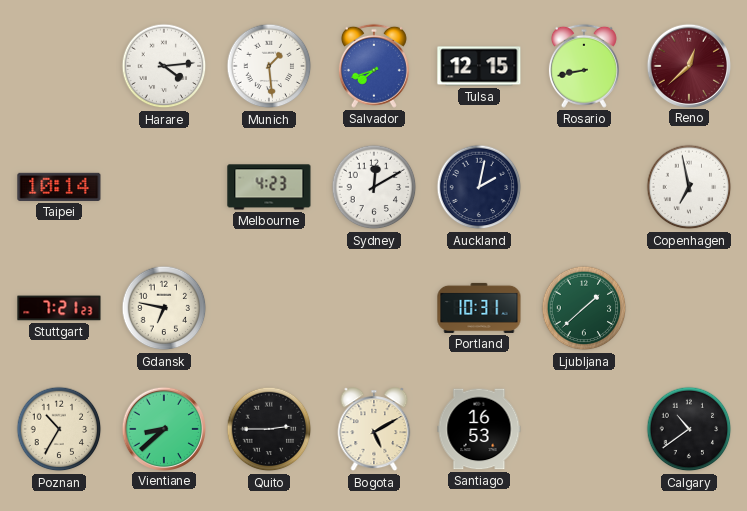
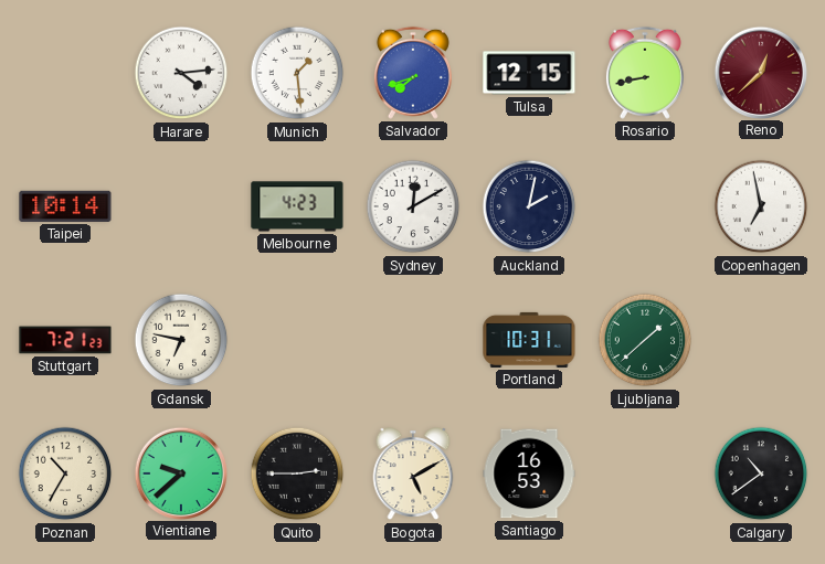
Vientiane: 8:38 -> 9:38
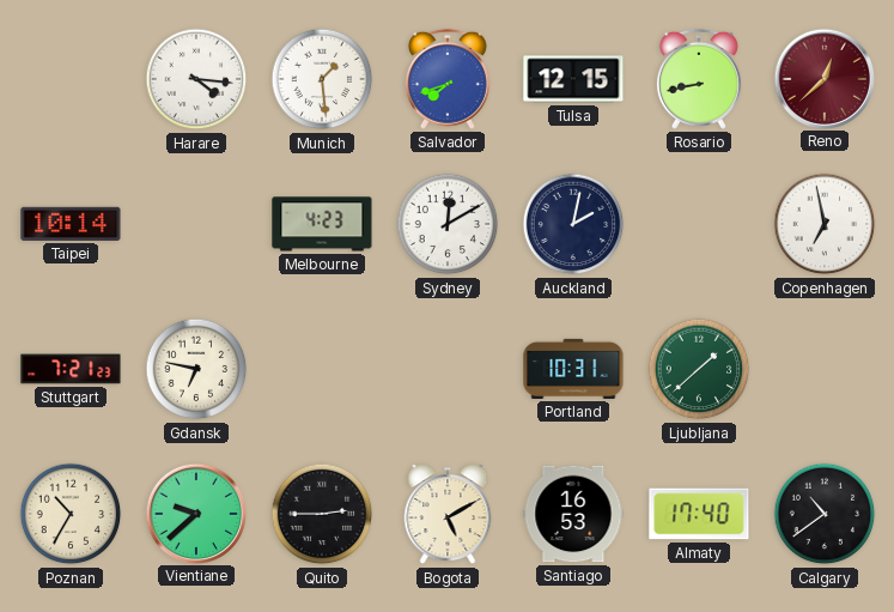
Harare: 4:14 -> 4:16
Almaty: none -> 17:40
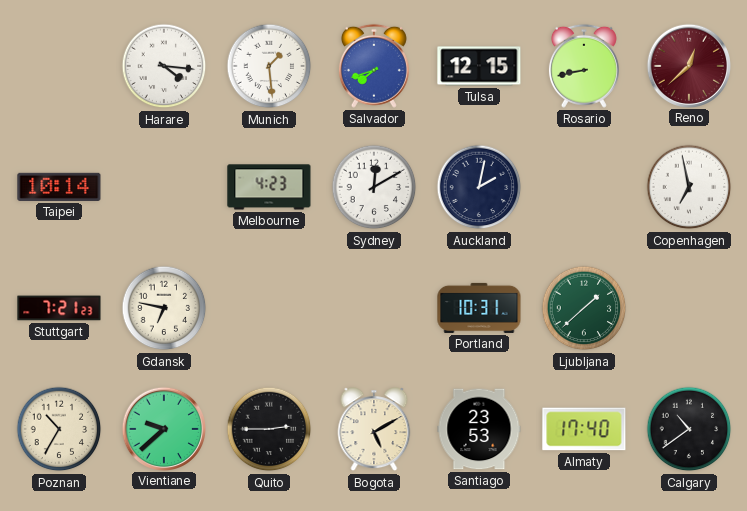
Santiago: 16:53 -> 23:53
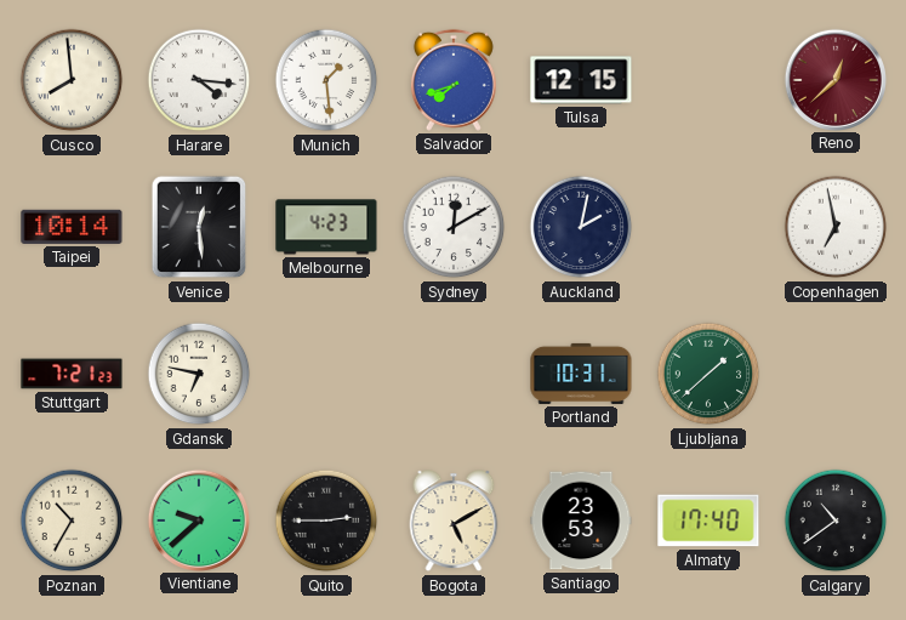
Cusco: none -> 7:59
Rosario: 8:43 -> none
Venice: none -> 12:29
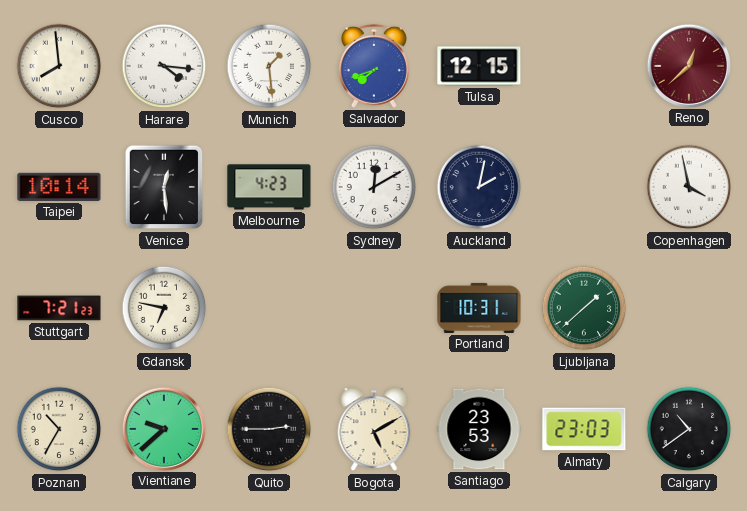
Copenhagen: 6:58 -> 3:58
Almaty: 17:40 -> 23:03
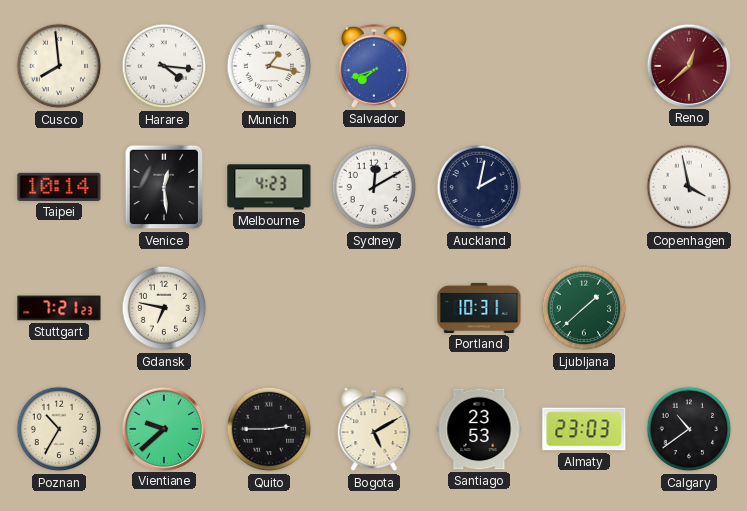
Munich: 1:29 -> 1:17
Tulsa: 12:15 -> none
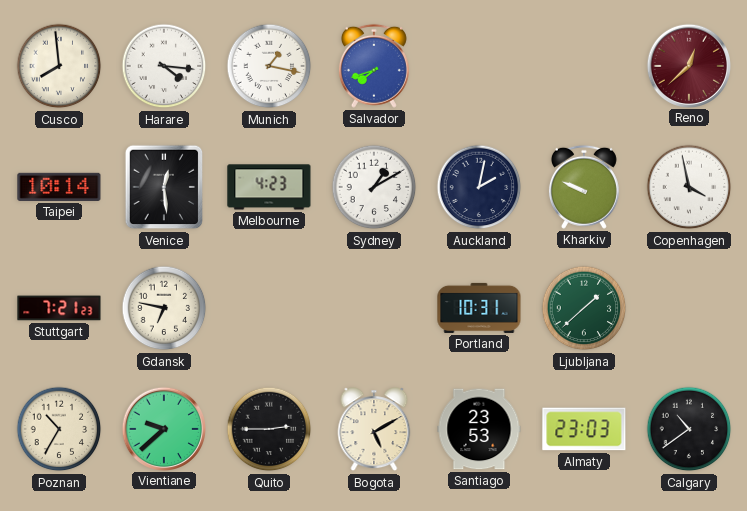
Sydney: 12:10 -> 1:10
Kharkiv: none -> 9:49
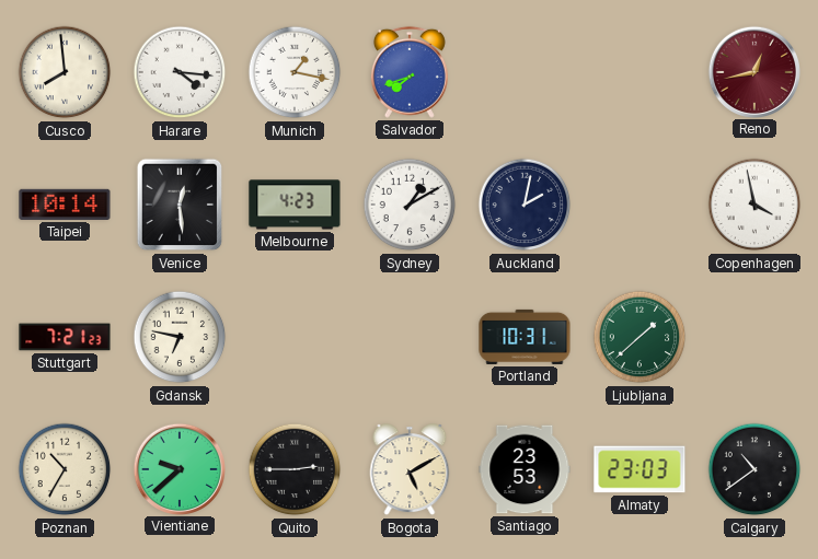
Reno: 12:38 -> 12:43
Kharkiv: 9:49 -> none
